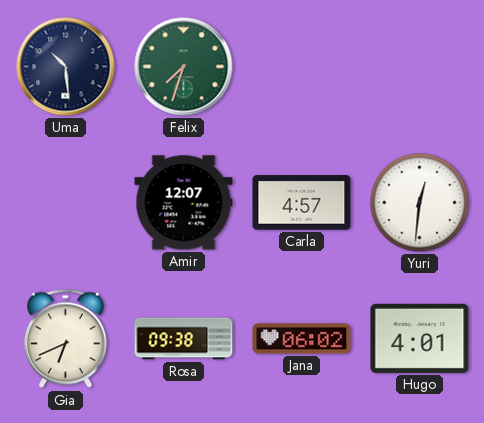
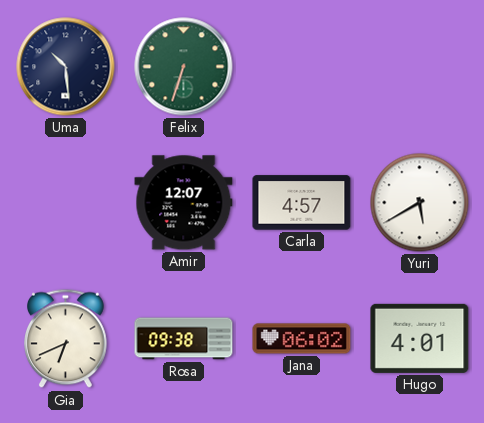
Felix: 7:33 -> 6:33
Yuri: 12:31 -> 5:40
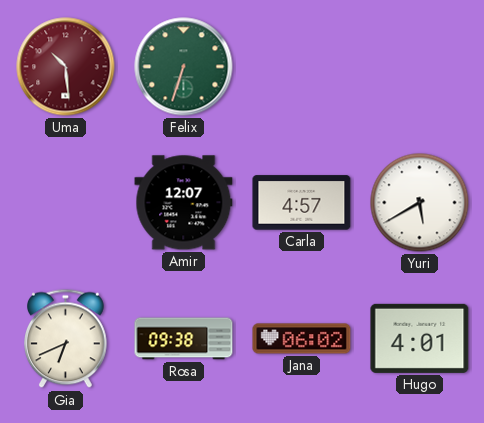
Uma dial: navy -> burgundy
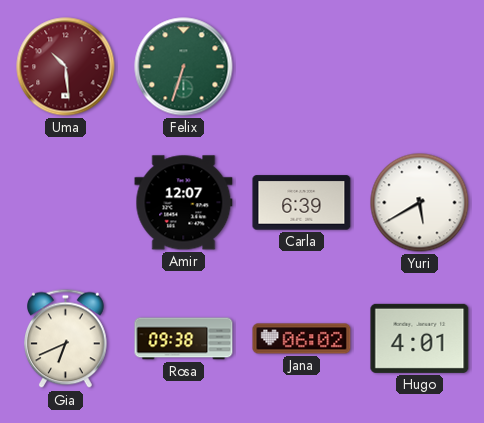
Carla: 4:57 -> 6:39
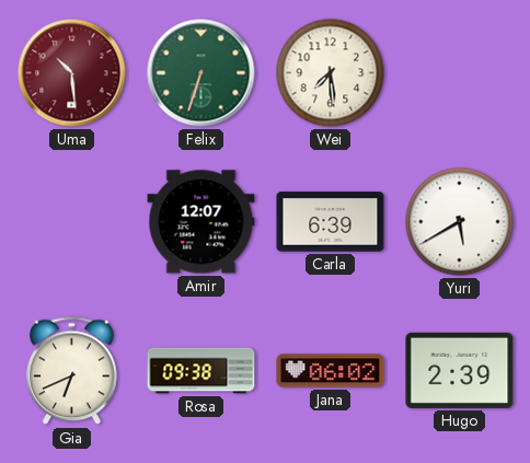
Wei: none -> 7:29
Hugo: 4:01 -> 2:39
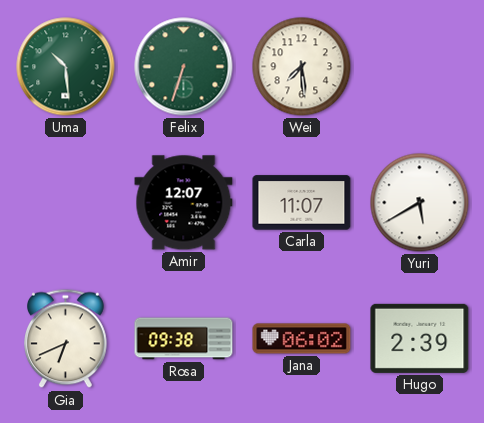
Uma dial: burgundy -> green
Carla: 6:39 -> 11:07
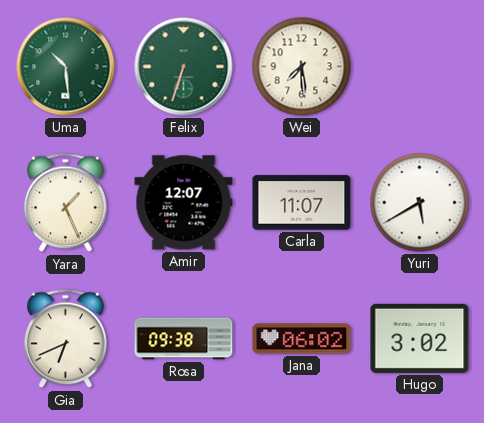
Yara: none -> 1:26
Hugo: 2:39 -> 3:02
